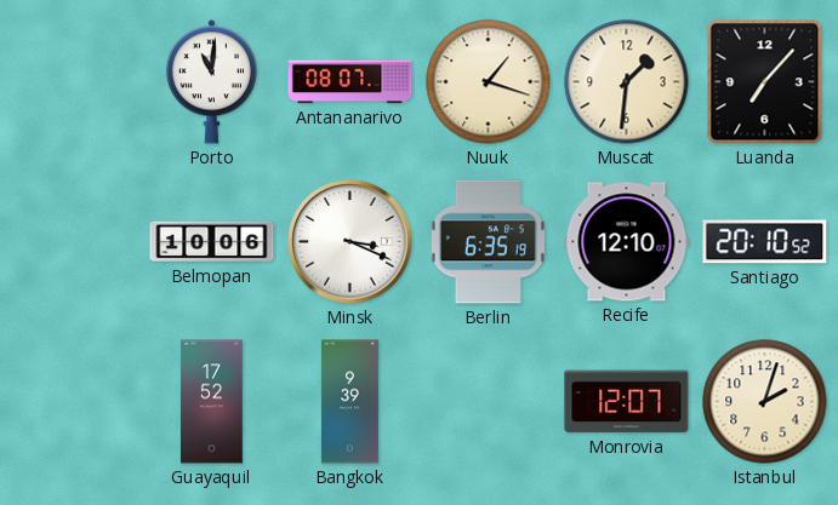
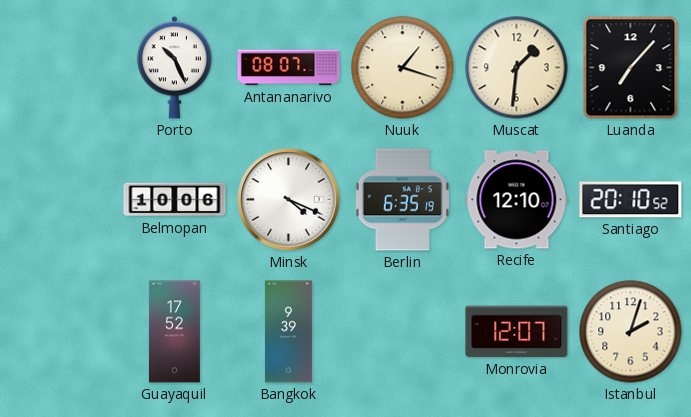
Porto: 11:01 -> 10:26
Minsk: 3:19 -> 4:19
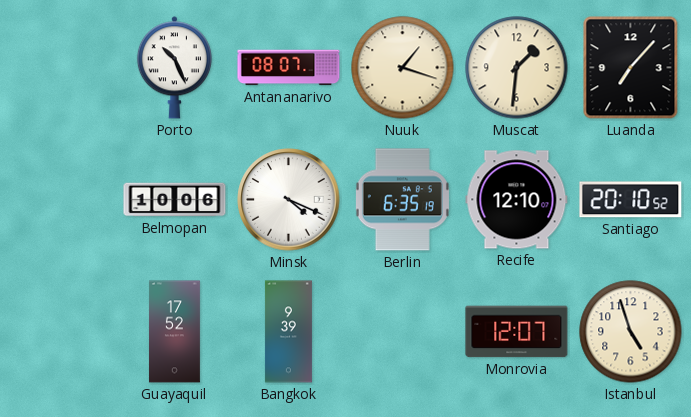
Istanbul: 2:03 -> 4:57
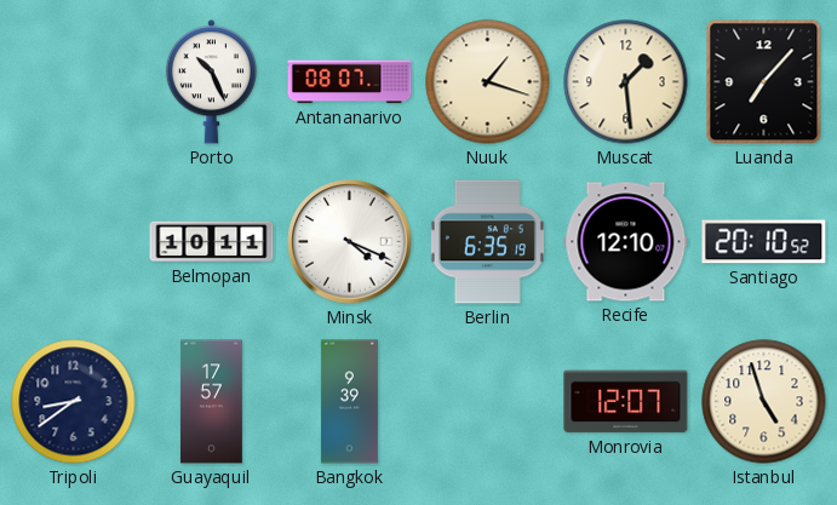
Muscat: 1:31 -> 1:29
Belmopan: 10:06 -> 10:11
Tripoli: none -> 8:39
Guayaquil: 17:52 -> 17:57
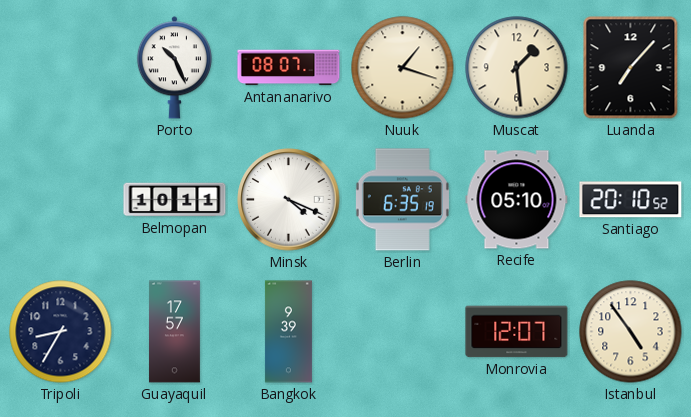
Recife: 12:10 -> 05:10
Tripoli: 8:39 -> 8:35
Istanbul: 4:57 -> 4:54
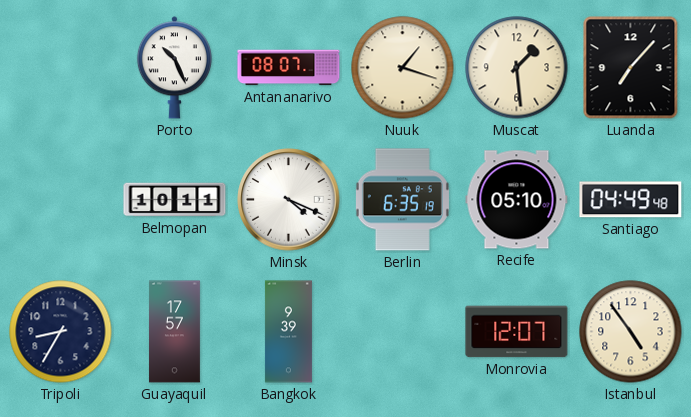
Santiago: 20:10 -> 04:49
